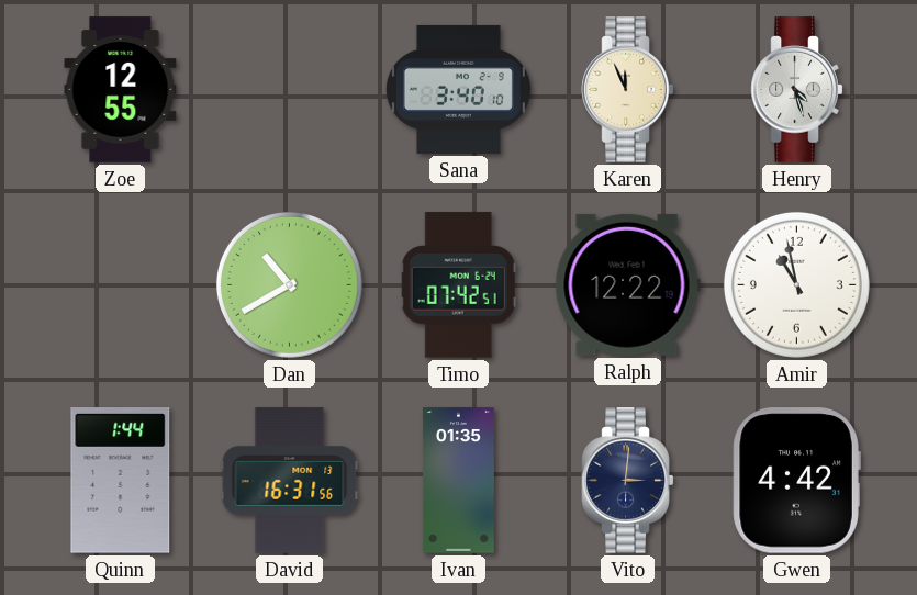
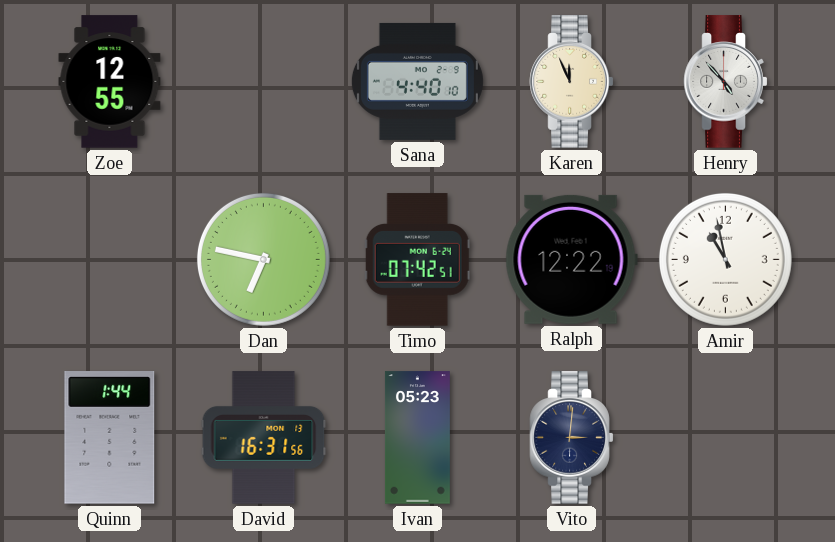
Sana: 3:40 -> 4:40
Henry: 4:27 -> 4:53
Dan: 10:40 -> 6:47
Ivan: 01:35 -> 05:23
Gwen: 4:42 -> none
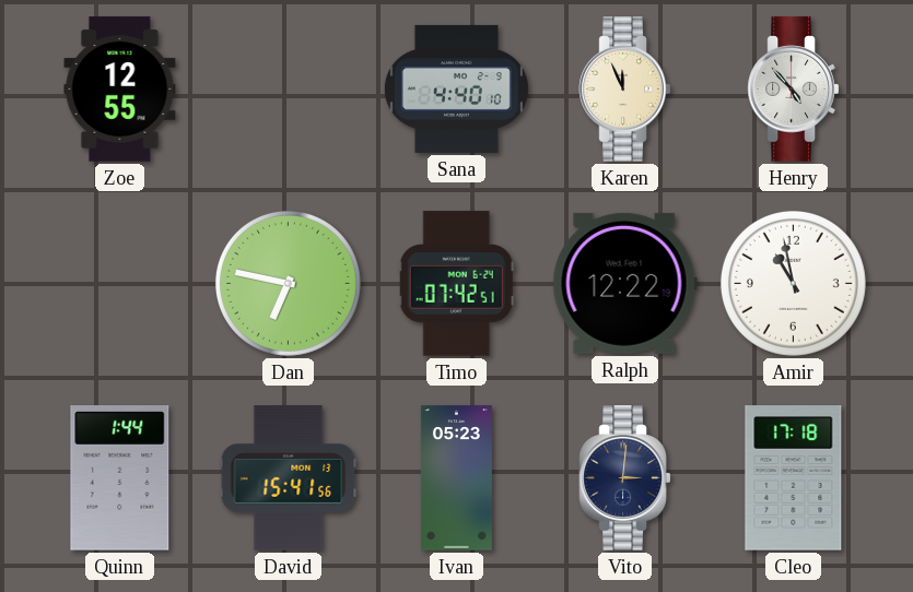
David: 16:31 -> 15:41
Cleo: none -> 17:18
